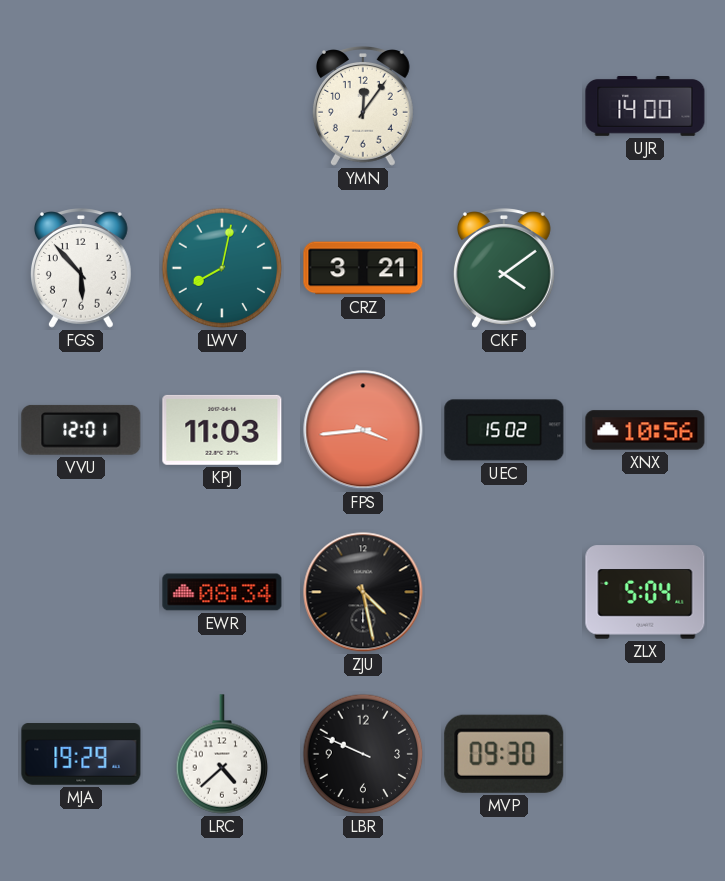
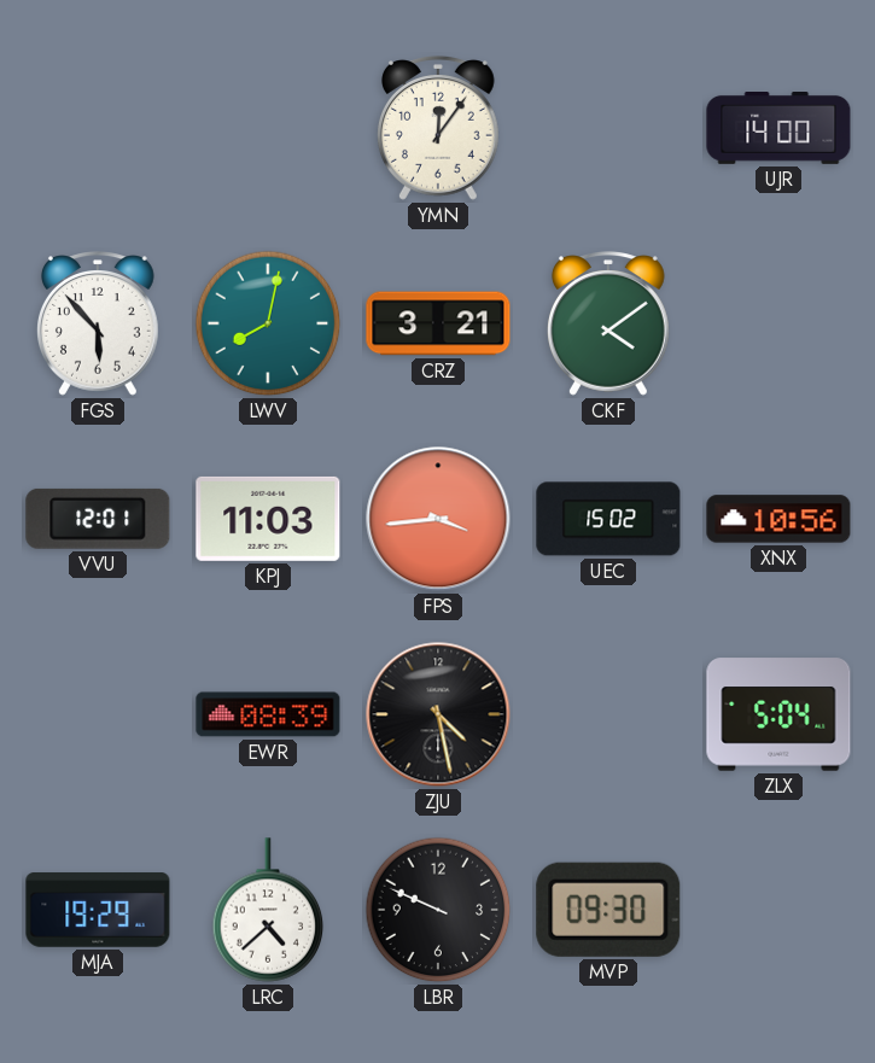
EWR: 08:34 -> 08:39
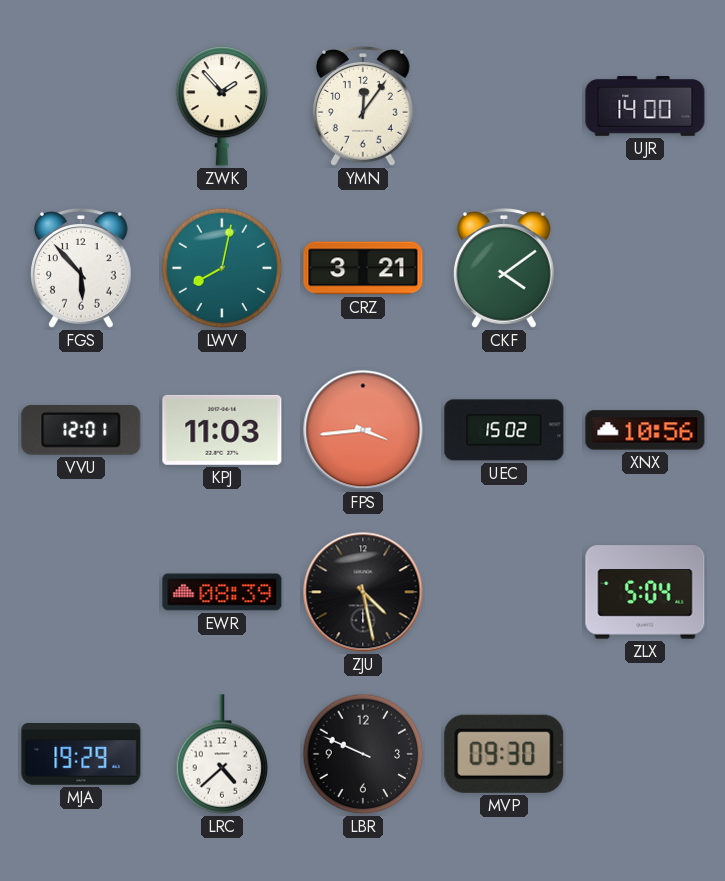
ZWK: none -> 1:53
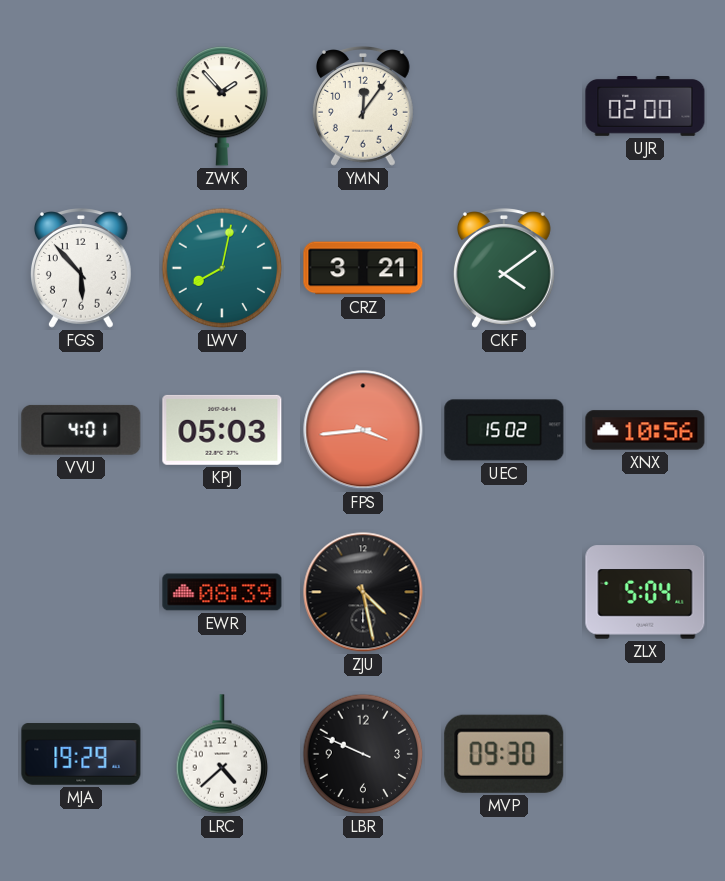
UJR: 14:00 -> 02:00
VVU: 12:01 -> 4:01
KPJ: 11:03 -> 05:03
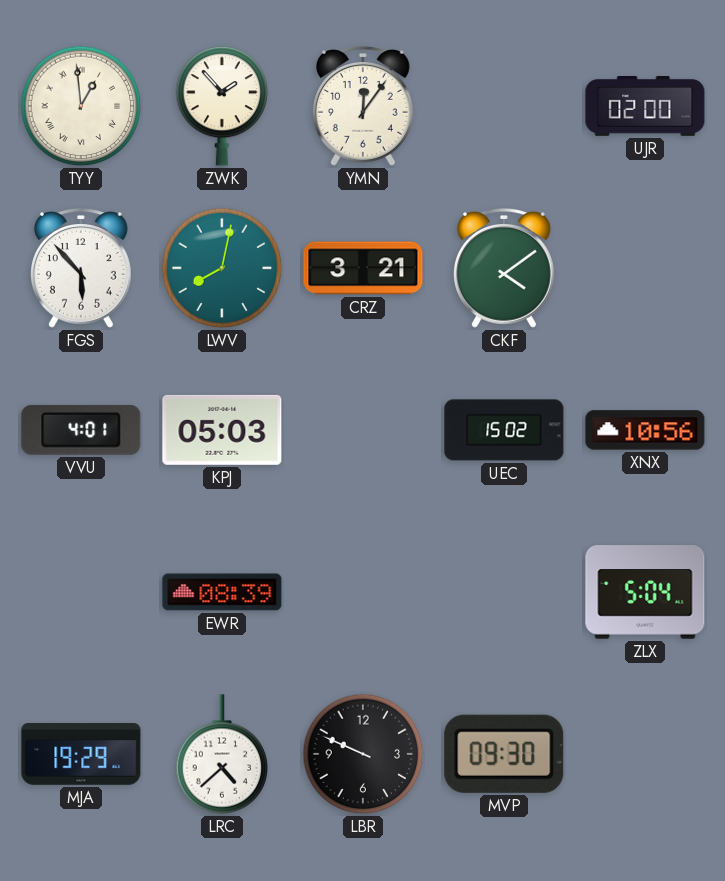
TYY: none -> 12:59
FPS: 3:44 -> none
ZJU: 4:28 -> none
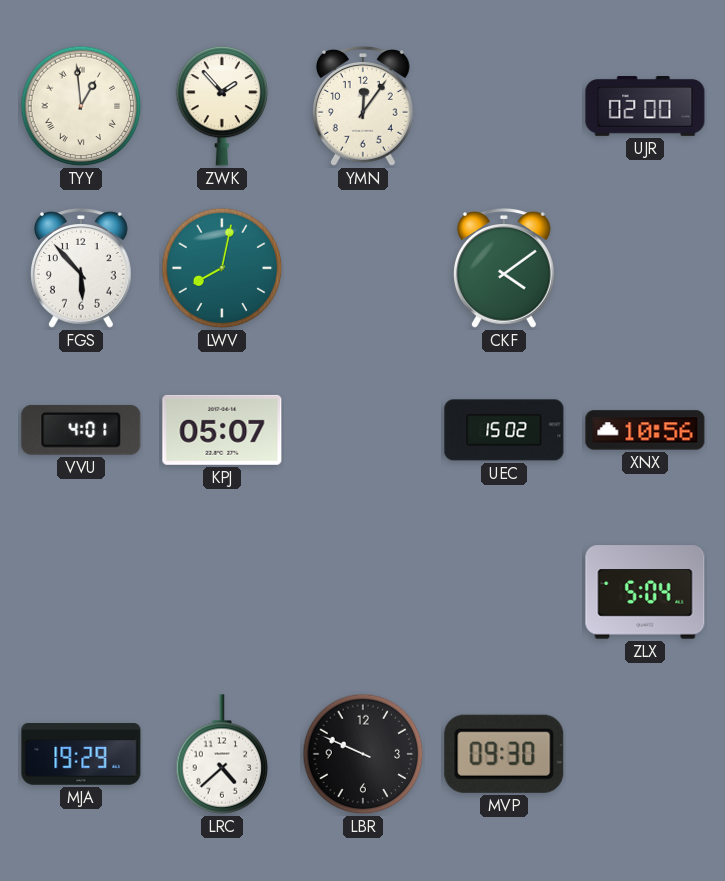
CRZ: 3:21 -> none
KPJ: 05:03 -> 05:07
EWR: 08:39 -> none
